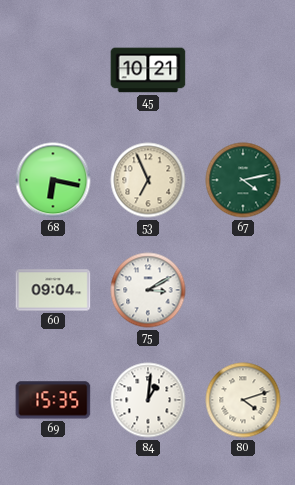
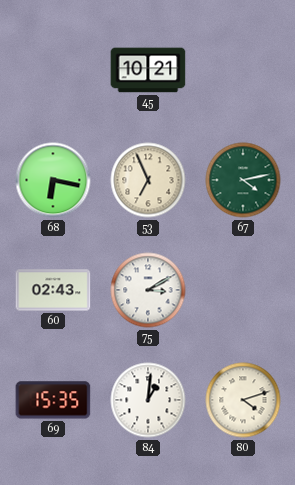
60: 09:04 -> 02:43
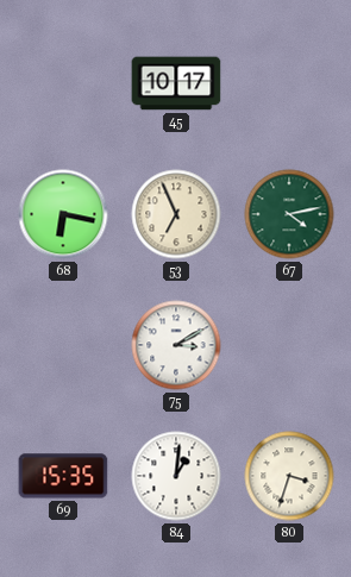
45: 10:21 -> 10:17
60: 02:43 -> none
80: 4:12 -> 3:33
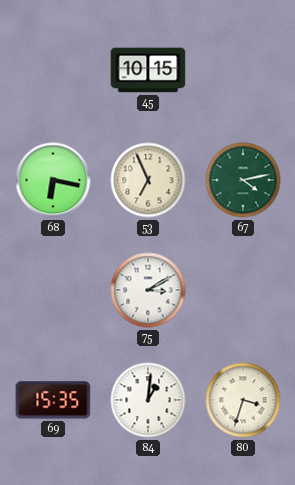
45: 10:17 -> 10:15
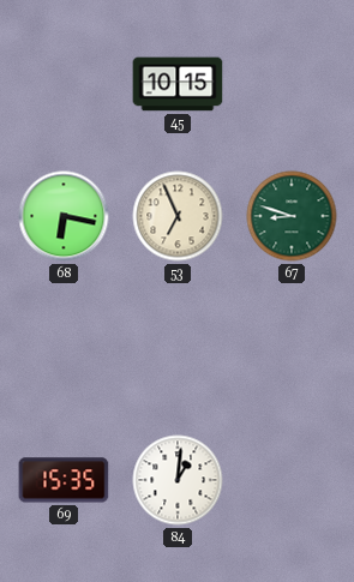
67: 4:13 -> 8:48
75: 3:10 -> none
80: 3:33 -> none
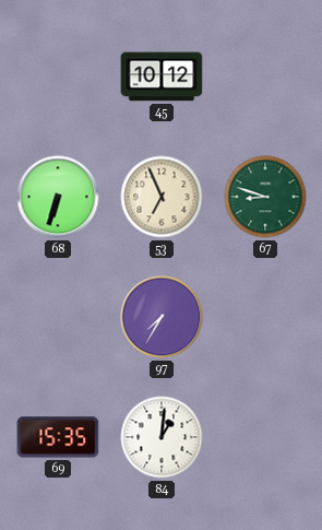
45: 10:15 -> 10:12
68: 6:17 -> 6:33
97: none -> 7:35
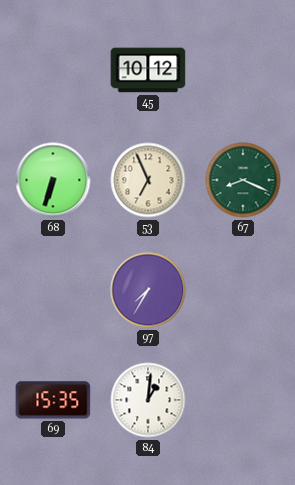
67: 8:48 -> 8:19
